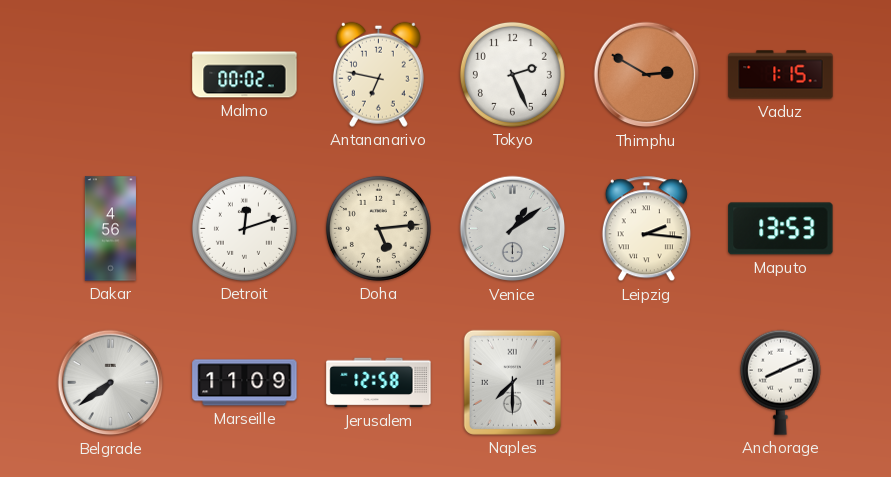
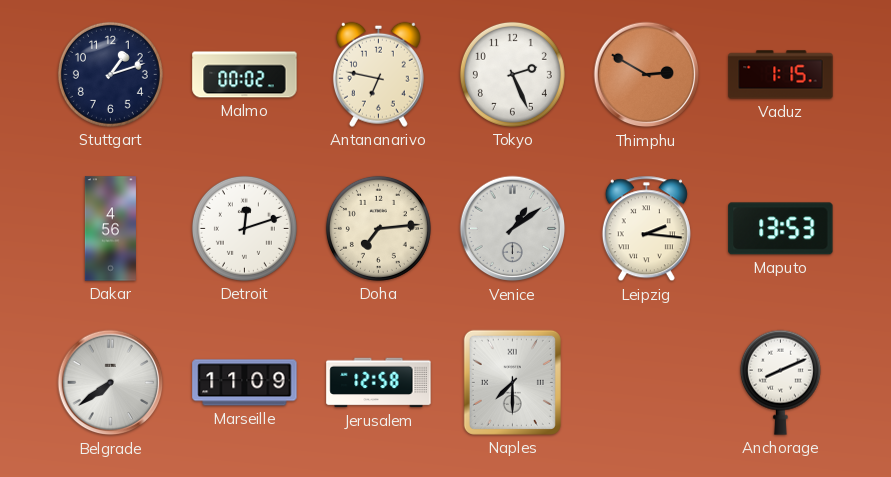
Stuttgart: none -> 1:12
Doha: 5:14 -> 7:14
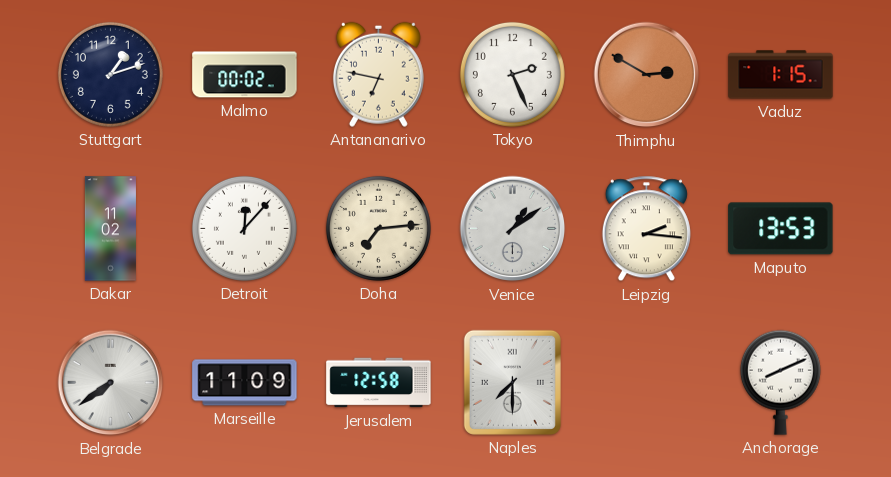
Dakar: 4:56 -> 11:02
Detroit: 12:12 -> 12:07
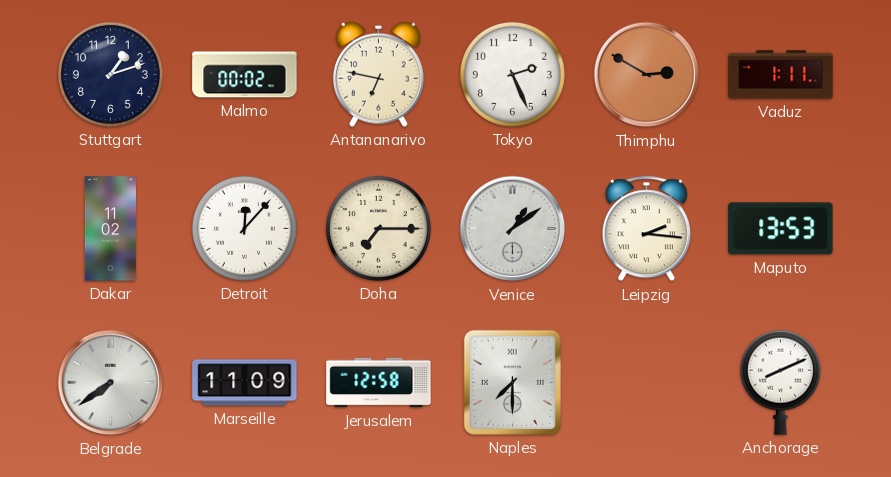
Vaduz: 1:15 -> 1:11
Doha: 7:14 -> 7:15
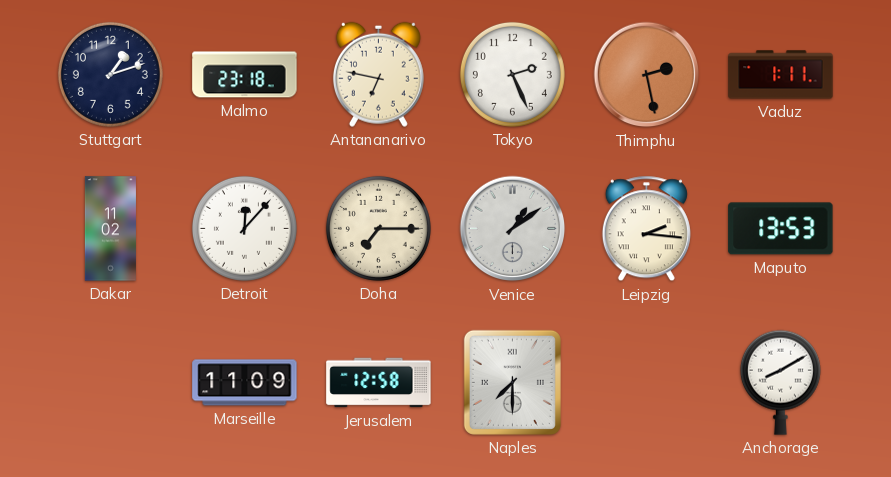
Malmo: 00:02 -> 23:18
Thimphu: 2:50 -> 2:28
Belgrade: 7:39 -> none
Anchorage: 8:11 -> 8:10
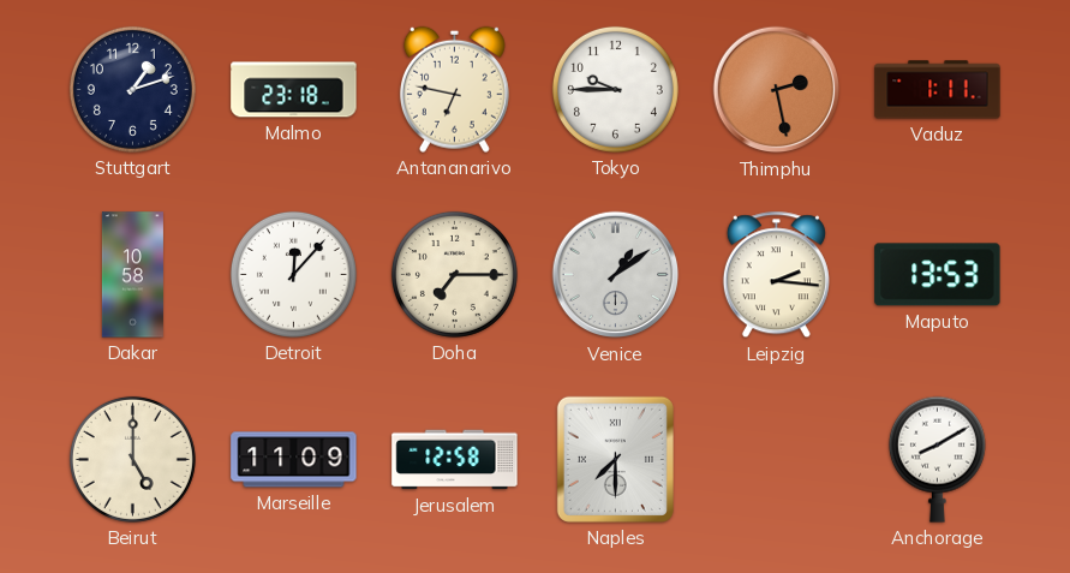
Tokyo: 2:26 -> 9:45
Dakar: 11:02 -> 10:58
Beirut: none -> 5:00
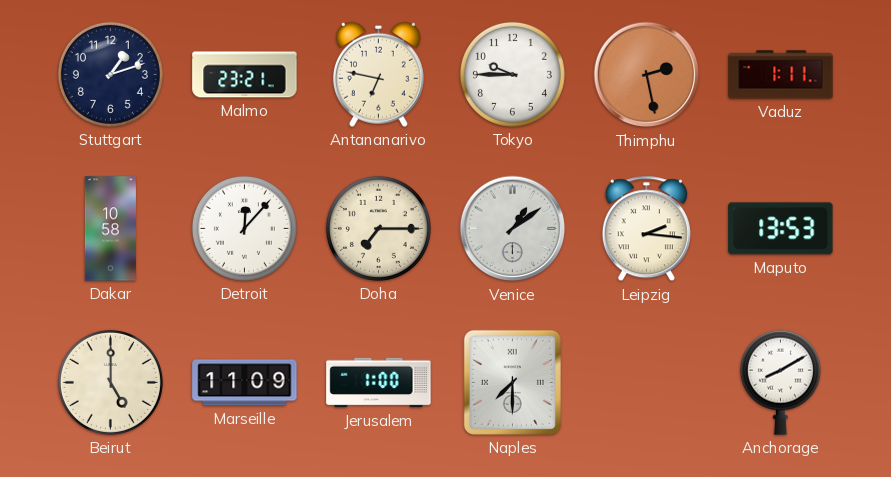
Malmo: 23:18 -> 23:21
Jerusalem: 12:58 -> 1:00
